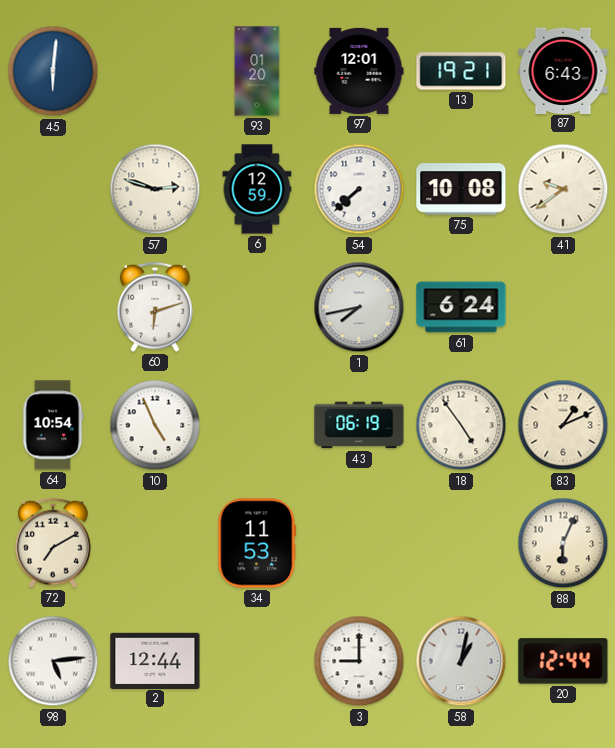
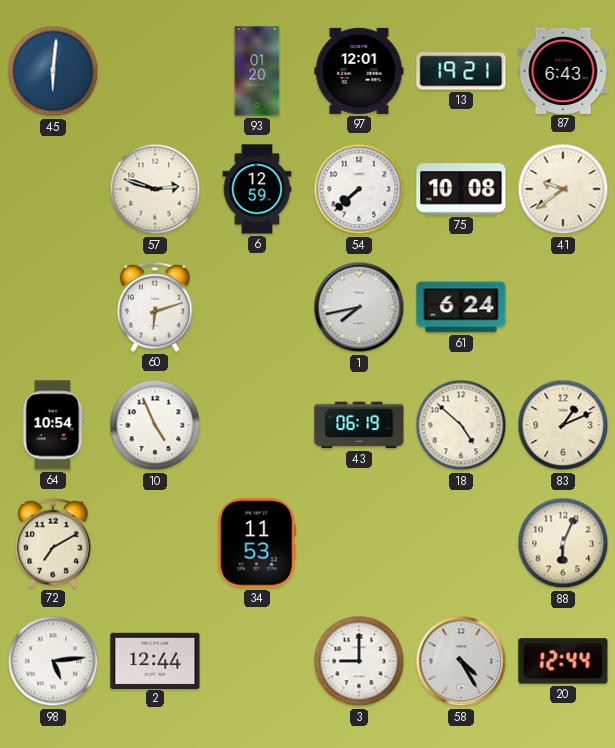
18: 4:54 -> 4:52
58: 1:02 -> 4:25
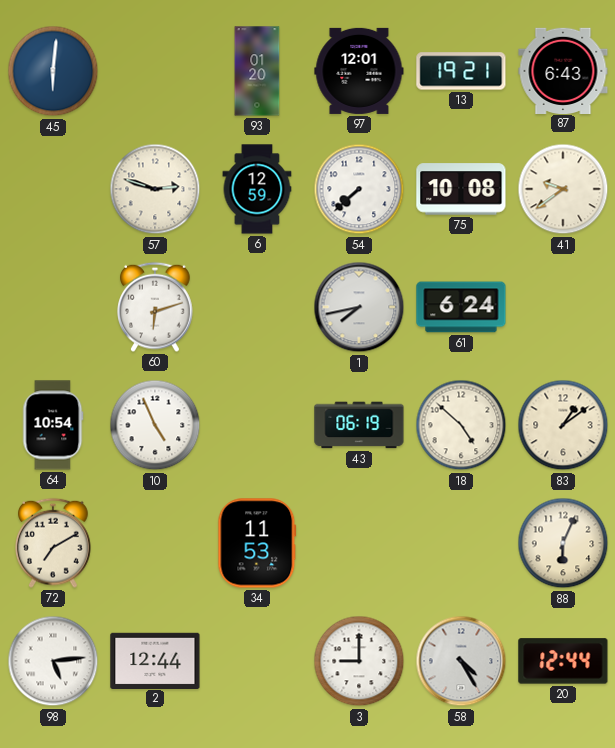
83: 1:11 -> 1:09
